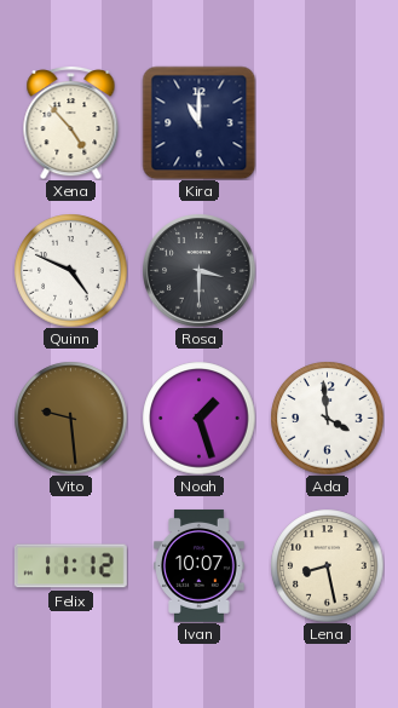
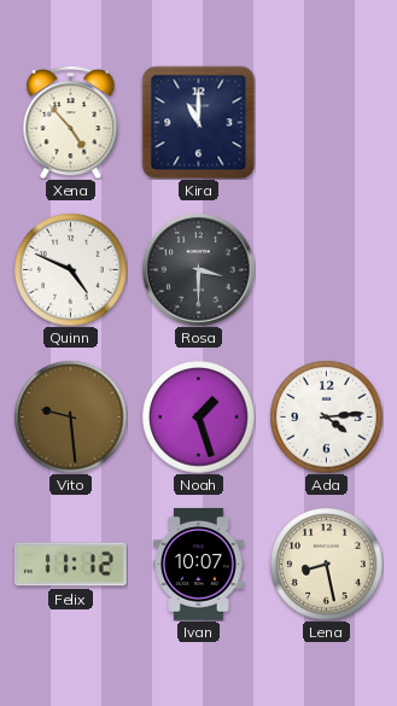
Ada: 3:59 -> 4:14
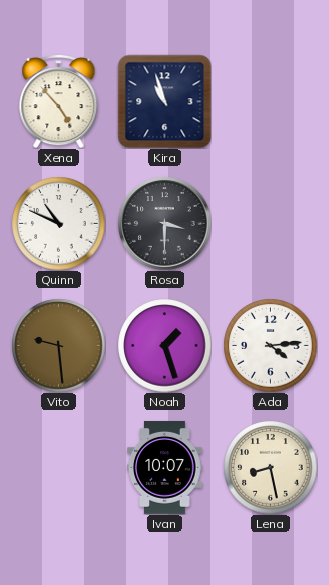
Kira: 11:00 -> 10:57
Quinn: 4:49 -> 10:49
Felix: 11:12 -> none
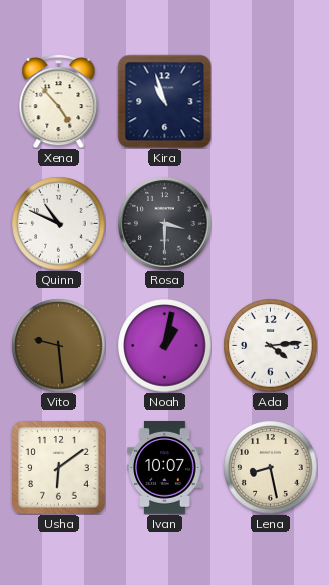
Noah: 1:27 -> 1:02
Usha: none -> 6:09
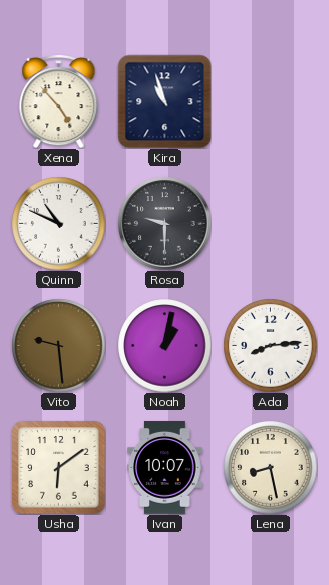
Rosa: 3:30 -> 9:30
Ada: 4:14 -> 8:14
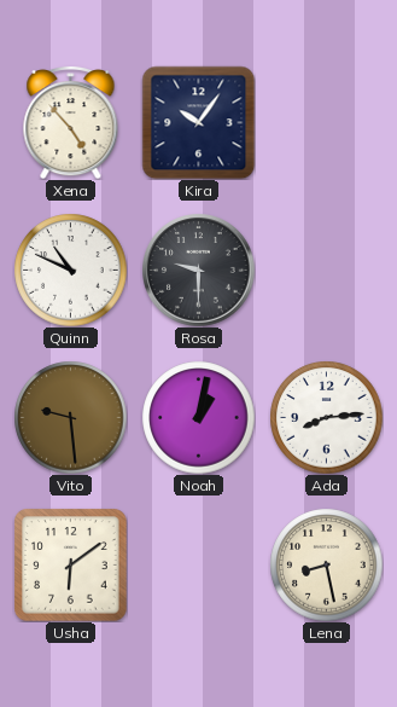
Kira: 10:57 -> 10:06
Ivan: 10:07 -> none
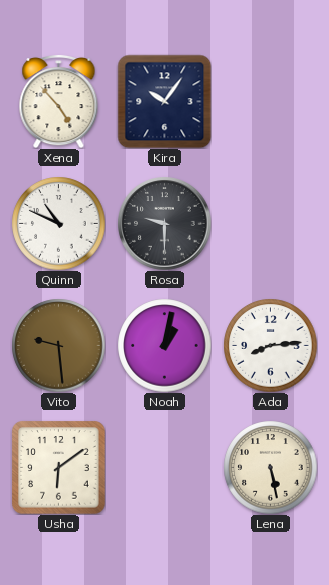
Lena: 8:28 -> 5:28
